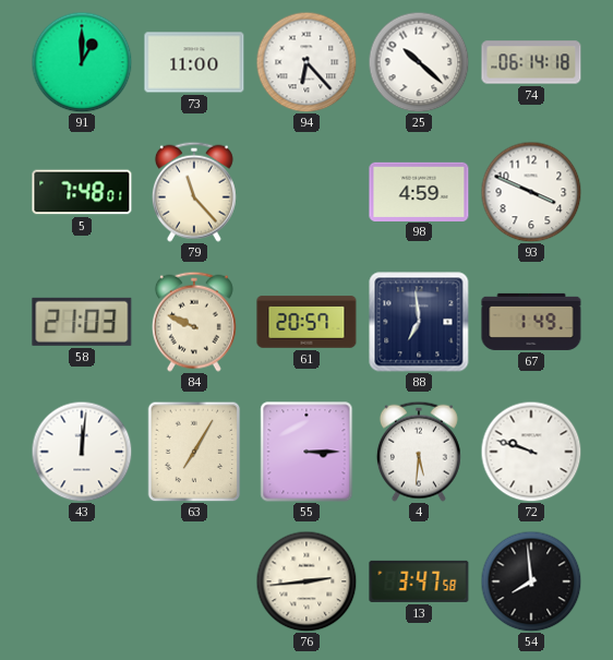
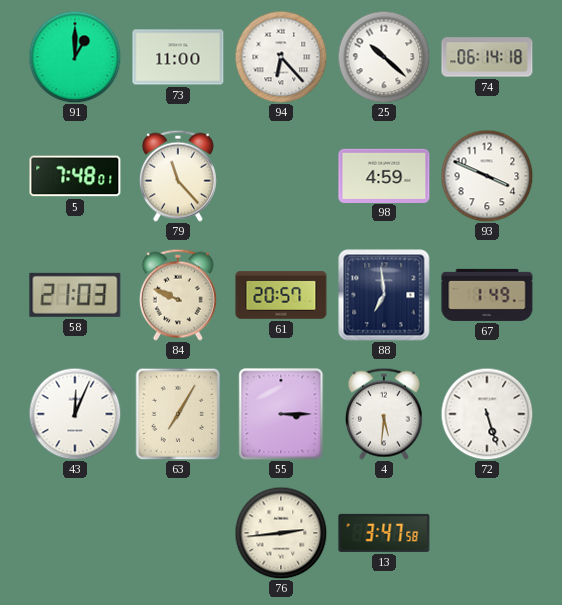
43: 12:01 -> 12:04
72: 9:48 -> 5:27
54: 7:59 -> none
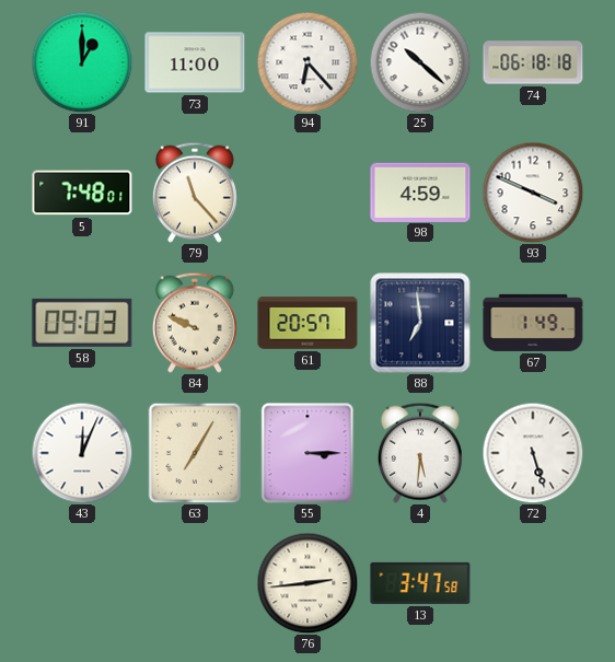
74: 06:14 -> 06:18
58: 21:03 -> 09:03
